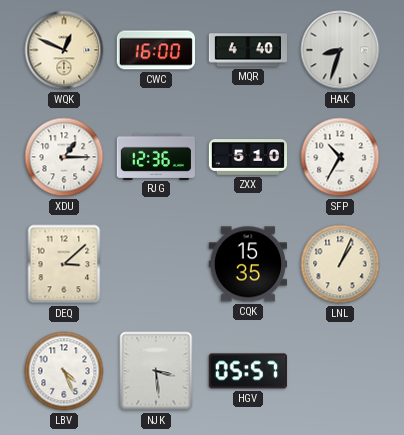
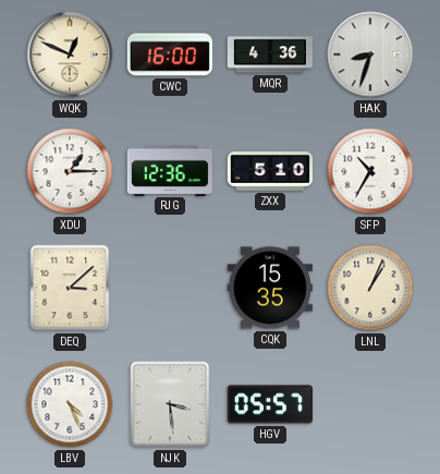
MQR: 4:40 -> 4:36
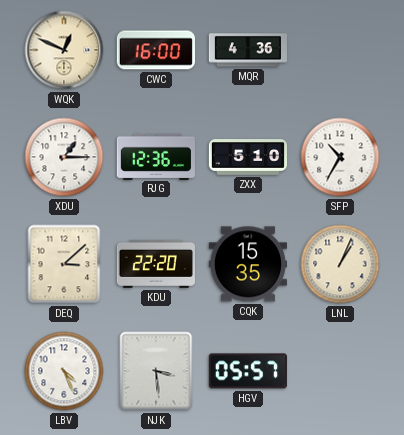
HAK: 8:33 -> none
KDU: none -> 22:20
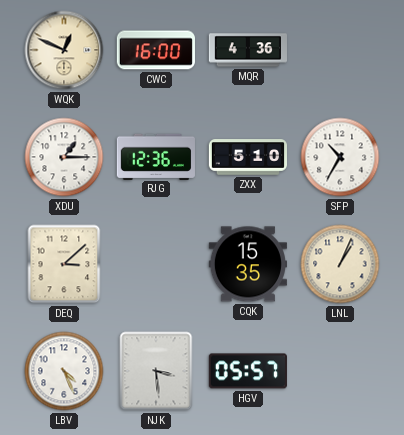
KDU: 22:20 -> none
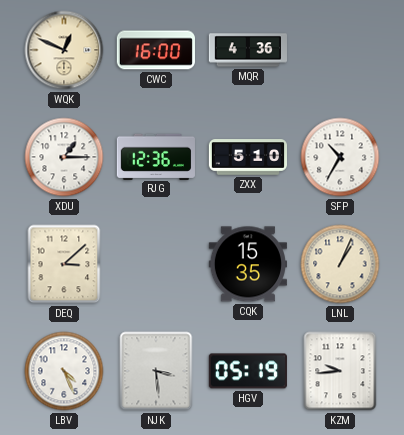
HGV: 05:57 -> 05:19
KZM: none -> 9:44
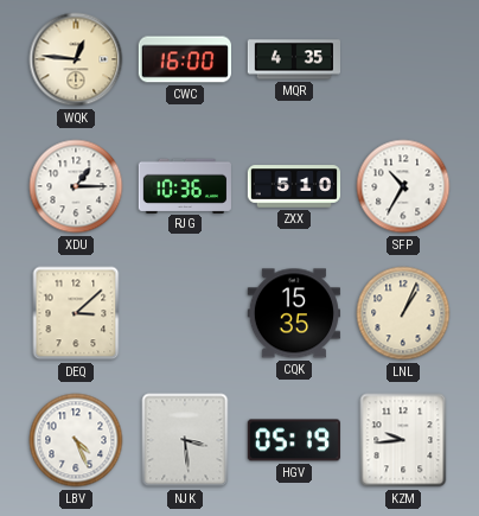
WQK: 12:49 -> 12:46
MQR: 4:36 -> 4:35
RJG: 12:36 -> 10:36
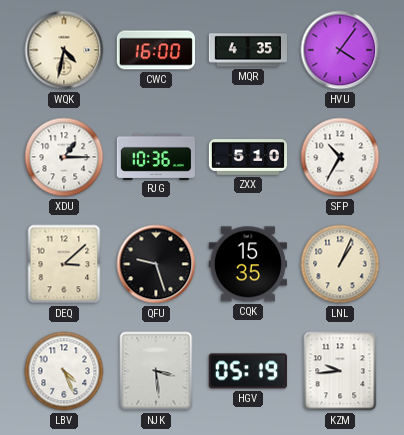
WQK: 12:46 -> 4:32
HVU: none -> 4:06
QFU: none -> 9:27
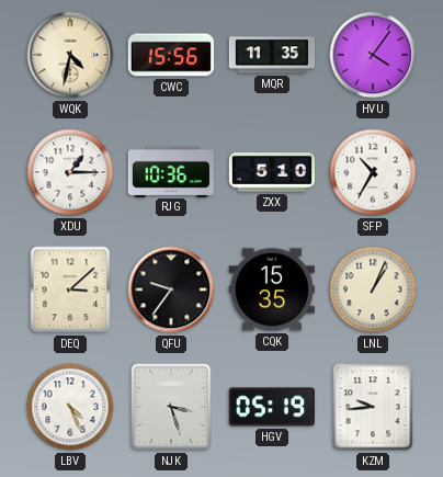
CWC: 16:00 -> 15:56
MQR: 4:35 -> 11:35
QFU: 9:27 -> 9:36
NJK: 3:29 -> 3:27
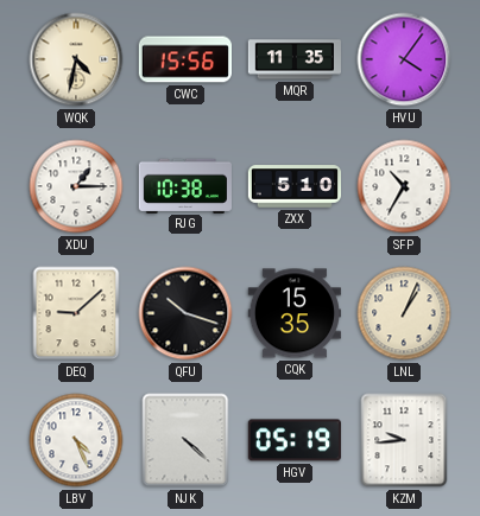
RJG: 10:36 -> 10:38
DEQ: 3:08 -> 9:08
QFU: 9:36 -> 10:18
NJK: 3:27 -> 4:22
